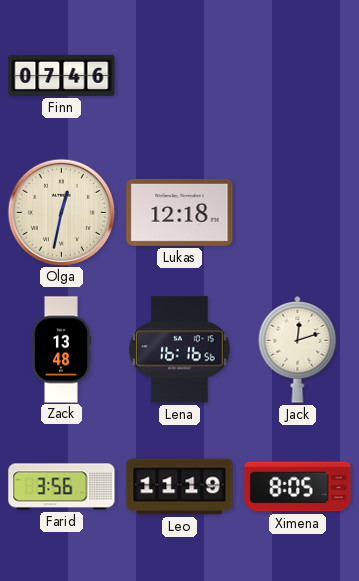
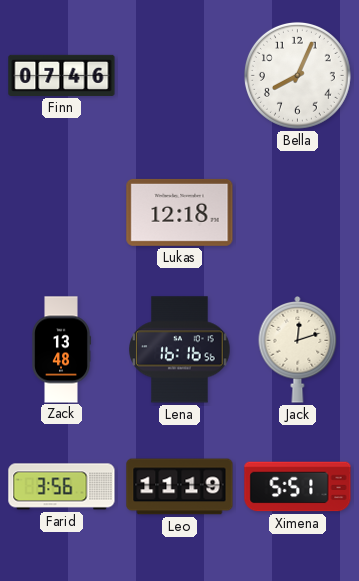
Bella: none -> 8:04
Olga: 12:32 -> none
Ximena: 8:05 -> 5:51
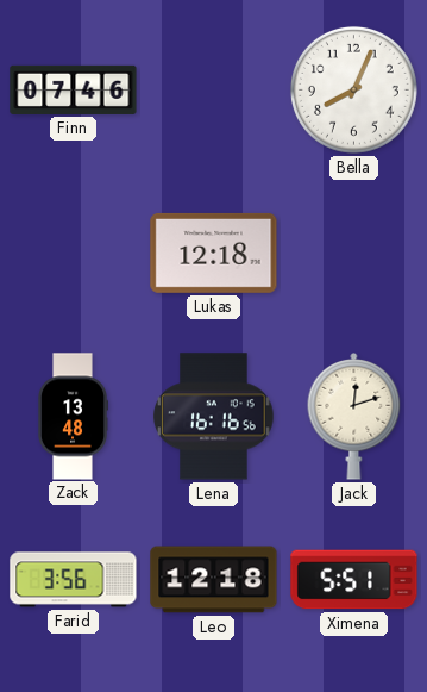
Leo: 11:19 -> 12:18
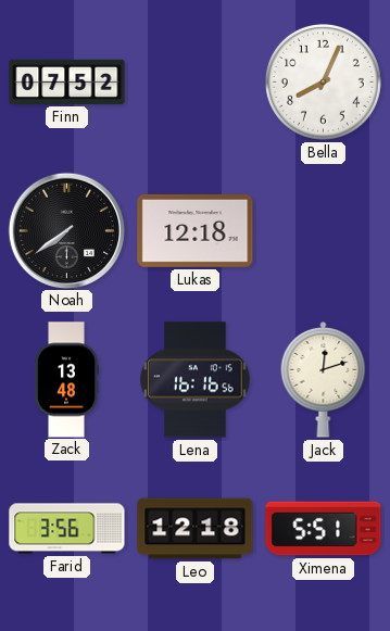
Finn: 07:46 -> 07:52
Noah: none -> 7:39
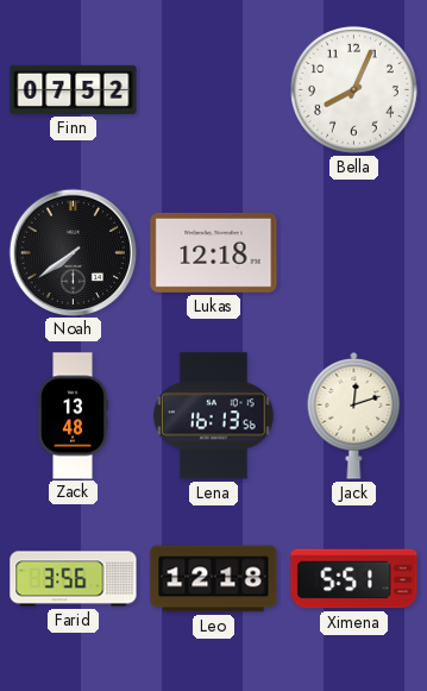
Lena: 16:16 -> 16:13
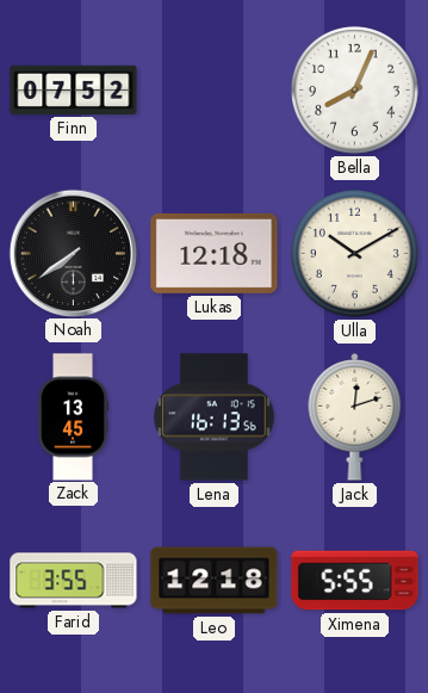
Ulla: none -> 10:10
Zack: 13:48 -> 13:45
Farid: 3:56 -> 3:55
Ximena: 5:51 -> 5:55
